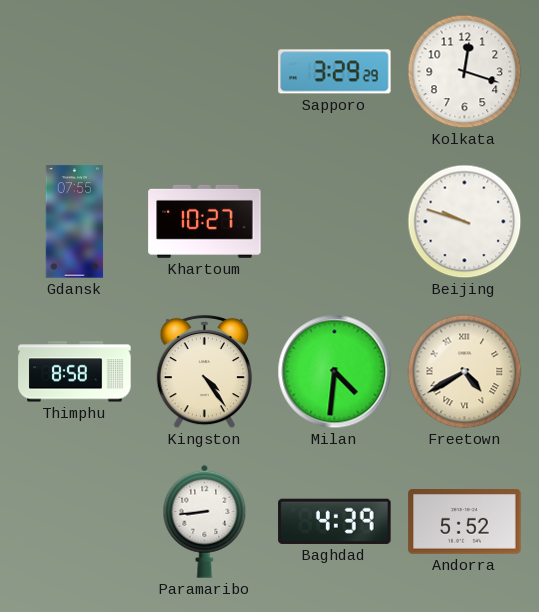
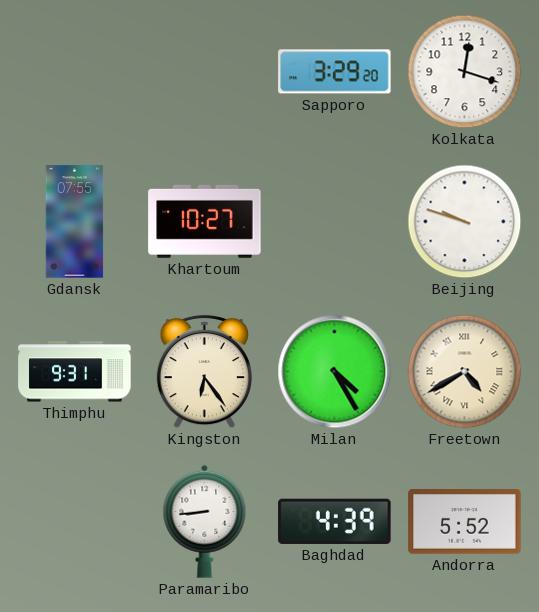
Sapporo: 3:29:29 -> 3:29:20
Thimphu: 8:58 -> 9:31
Kingston: 4:24 -> 6:24
Milan: 4:31 -> 4:25
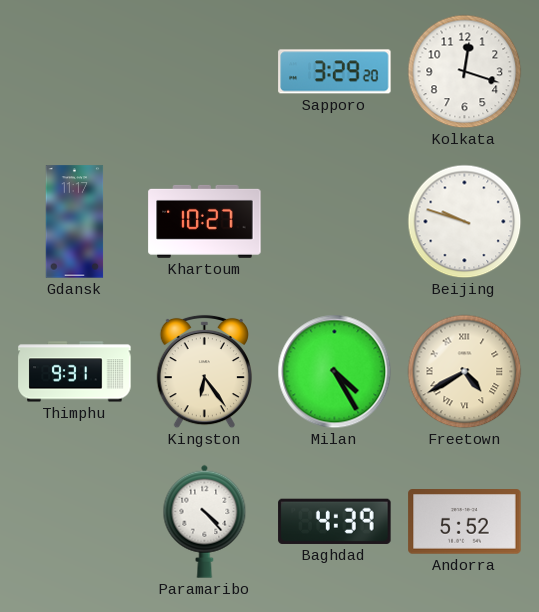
Gdansk: 07:55 -> 11:17
Paramaribo: 8:44 -> 4:23
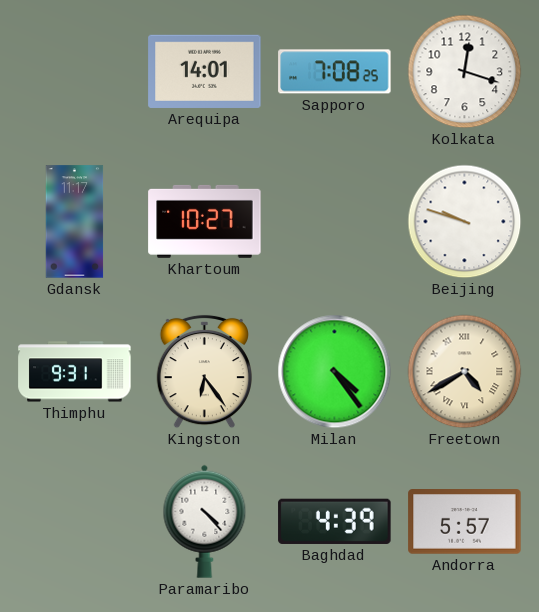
Arequipa: none -> 14:01
Sapporo: 3:29 -> 7:08
Milan: 4:25 -> 4:24
Andorra: 5:52 -> 5:57
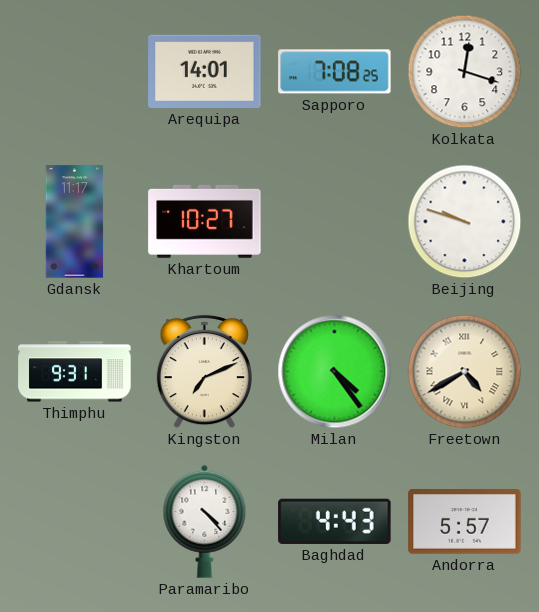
Kingston: 6:24 -> 7:11
Baghdad: 4:39 -> 4:43
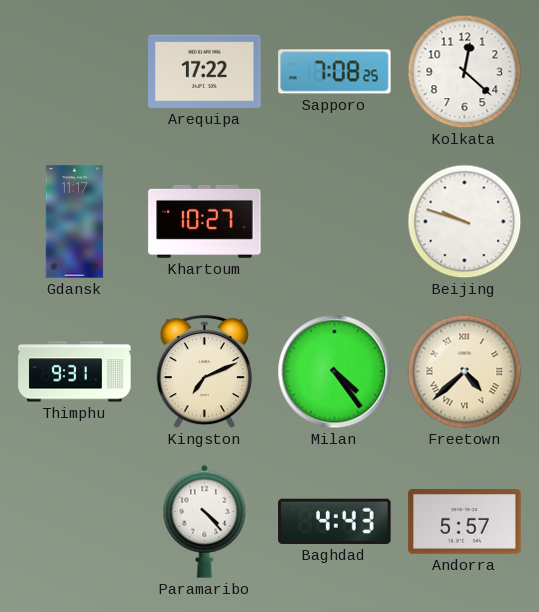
Arequipa: 14:01 -> 17:22
Kolkata: 12:18 -> 12:22
Freetown: 4:40 -> 4:38
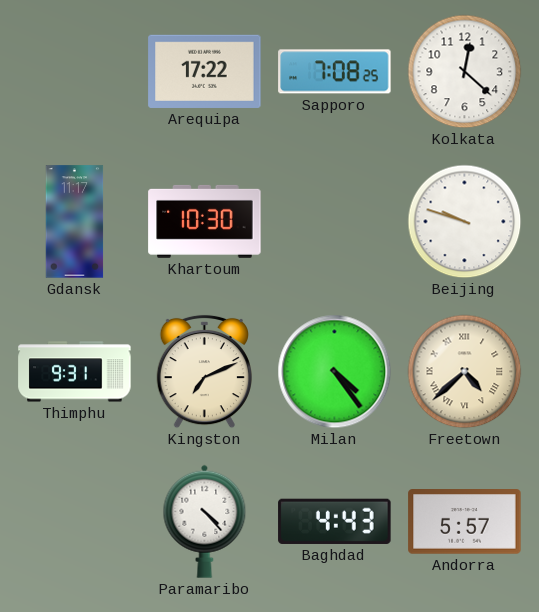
Khartoum: 10:27 -> 10:30
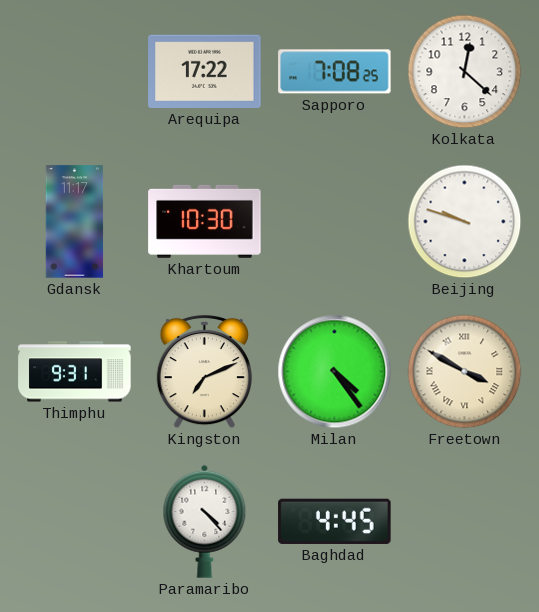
Freetown: 4:38 -> 3:50
Baghdad: 4:43 -> 4:45
Andorra: 5:57 -> none
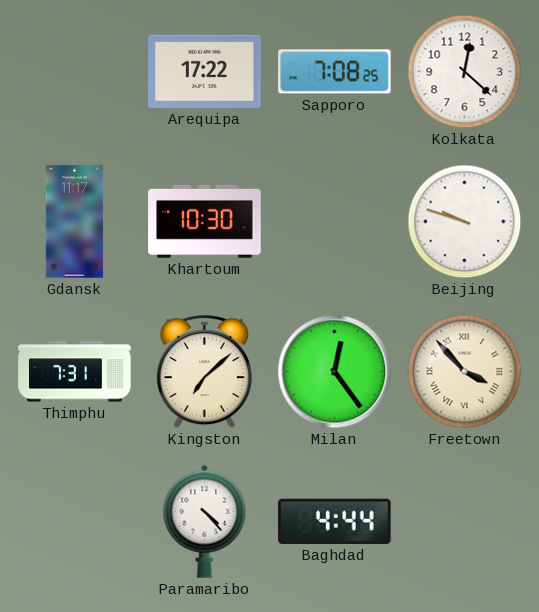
Thimphu: 9:31 -> 7:31
Kingston: 7:11 -> 7:08
Milan: 4:24 -> 12:24
Freetown: 3:50 -> 3:53
Baghdad: 4:45 -> 4:44
